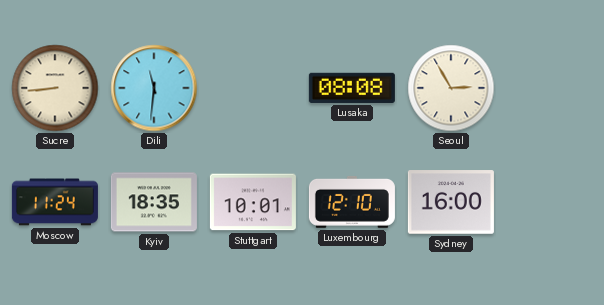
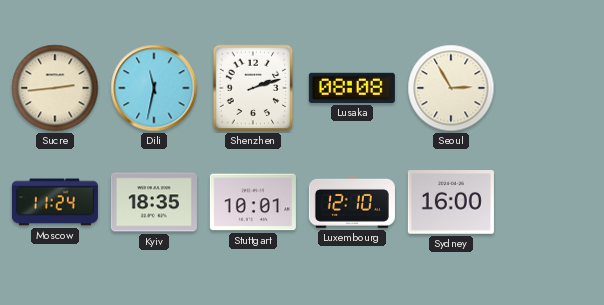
Sucre: 8:44 -> 2:44
Dili: 11:31 -> 11:32
Shenzhen: none -> 2:12
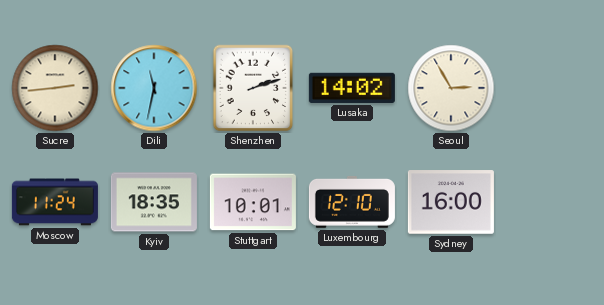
Lusaka: 08:08 -> 14:02
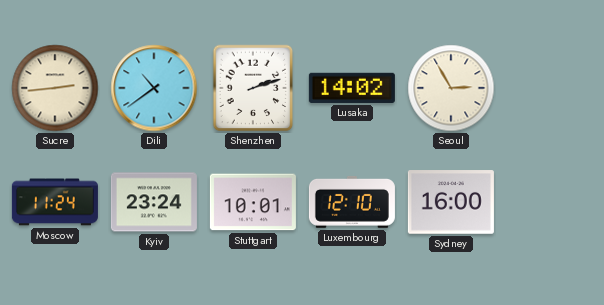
Dili: 11:32 -> 10:39
Kyiv: 18:35 -> 23:24
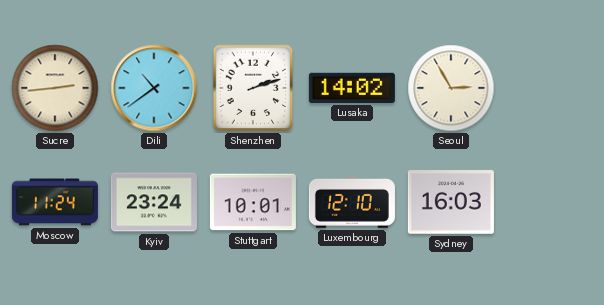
Sydney: 16:00 -> 16:03
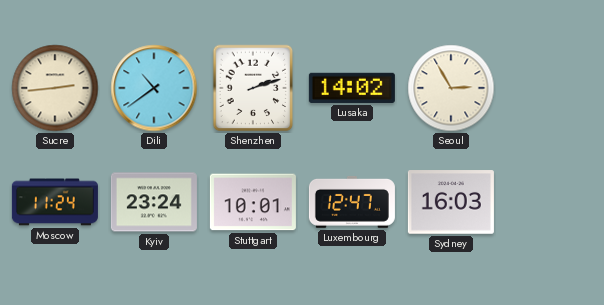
Luxembourg: 12:10 -> 12:47
